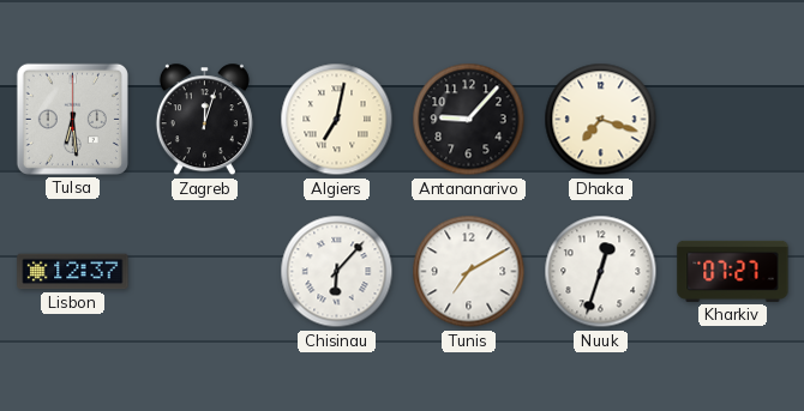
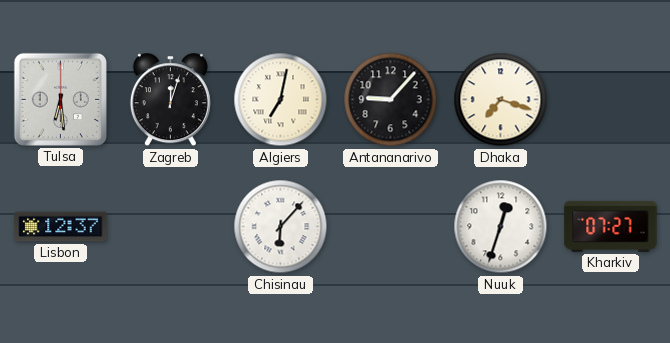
Tunis: 7:10 -> none
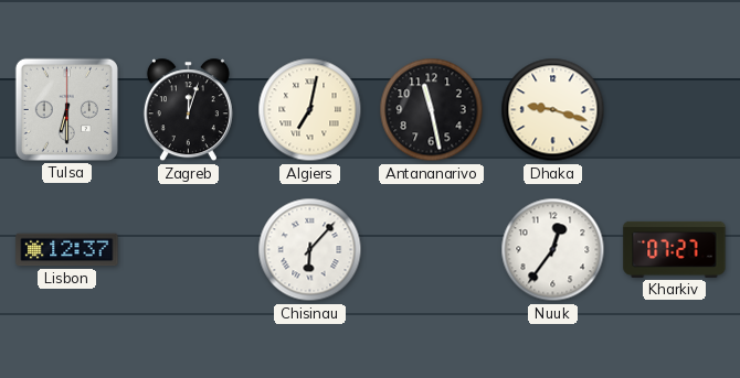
Tulsa: 6:29 -> 6:30
Antananarivo: 9:07 -> 11:28
Dhaka: 7:18 -> 9:18
Nuuk: 12:33 -> 12:36
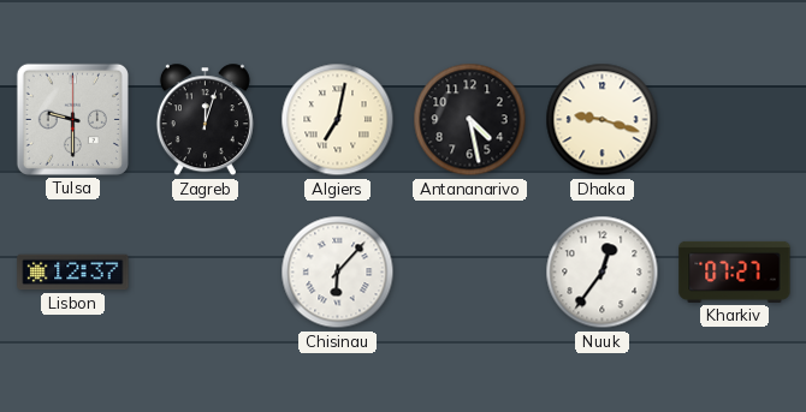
Tulsa: 6:30 -> 9:30
Antananarivo: 11:28 -> 4:28
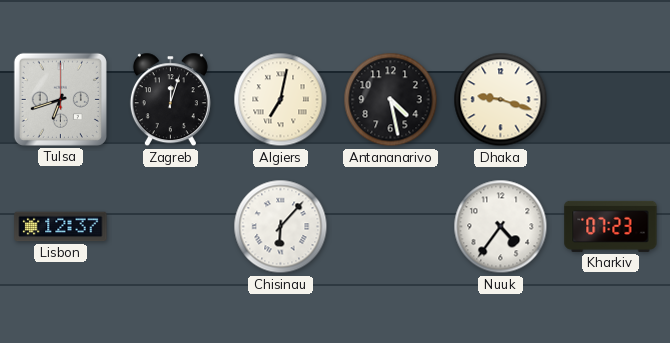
Tulsa: 9:30 -> 6:42
Nuuk: 12:36 -> 4:36
Kharkiv: 07:27 -> 07:23
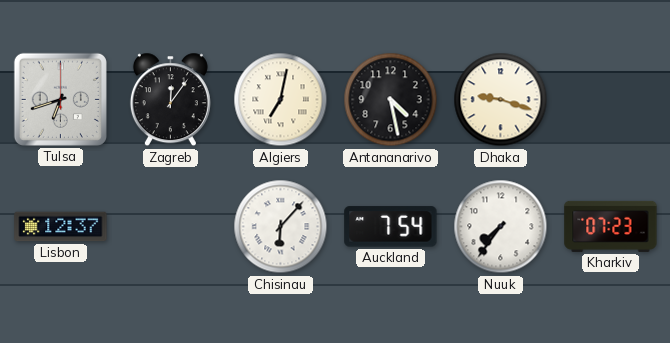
Zagreb: 12:03 -> 12:06
Auckland: none -> 7:54
Nuuk: 4:36 -> 7:36
